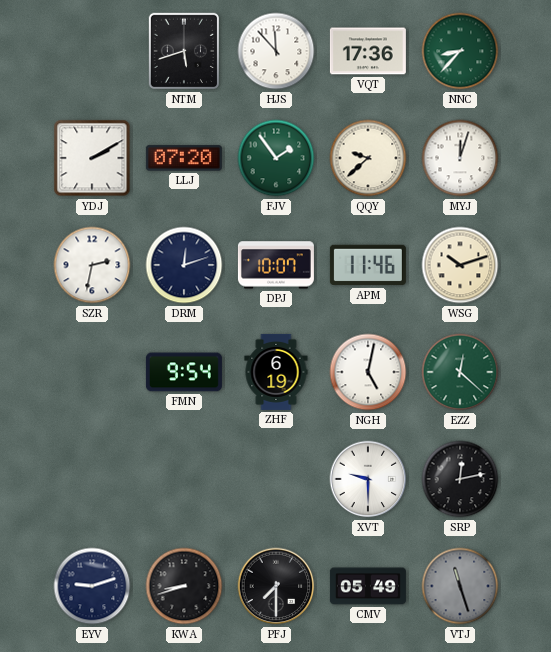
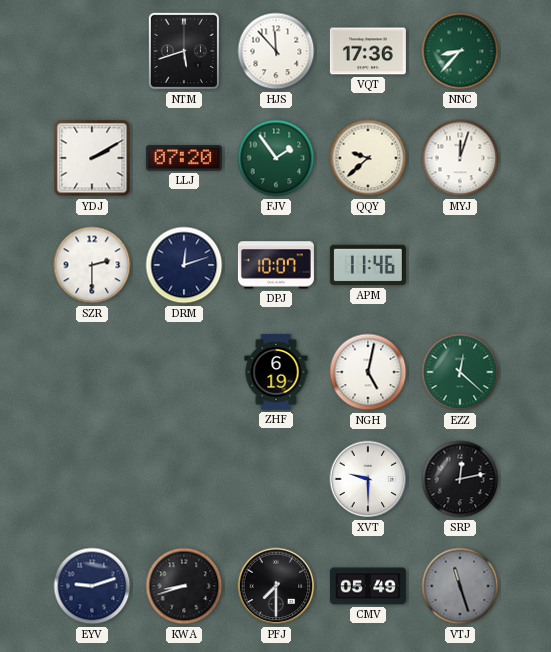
SZR: 2:32 -> 2:30
WSG: 10:12 -> none
FMN: 9:54 -> none
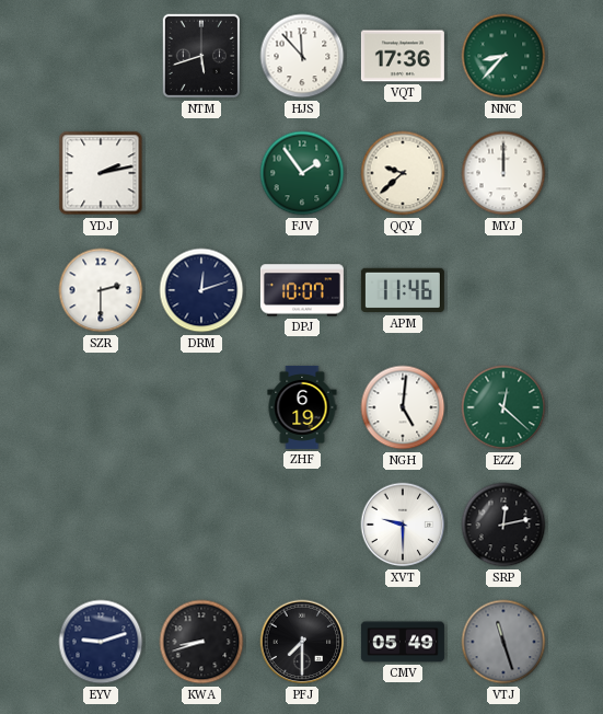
YDJ: 2:10 -> 2:13
LLJ: 07:20 -> none
MYJ: 12:03 -> 12:00
NGH: 5:02 -> 5:01
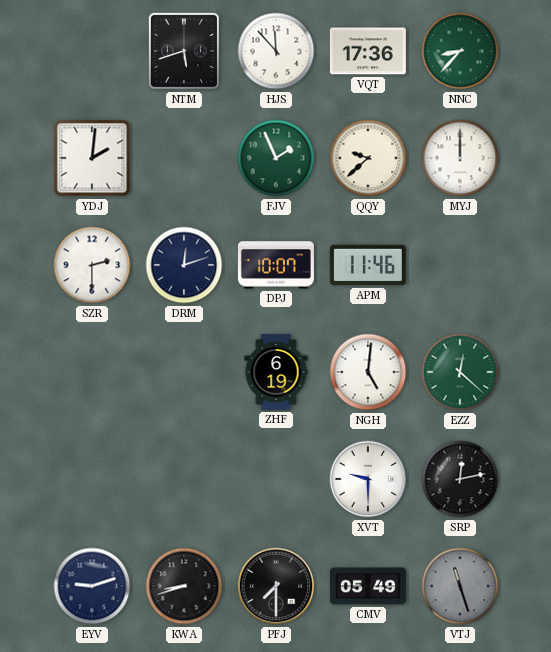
YDJ: 2:13 -> 2:01
FJV: 1:54 -> 1:56
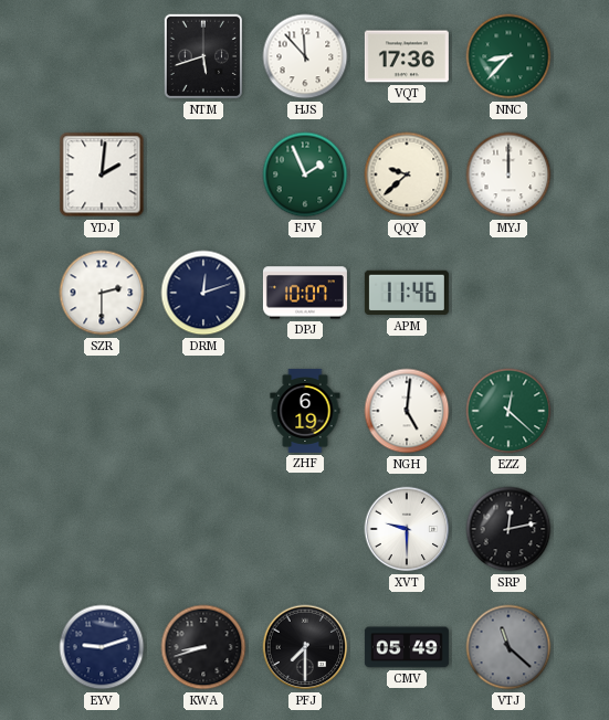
VTJ: 11:27 -> 11:22
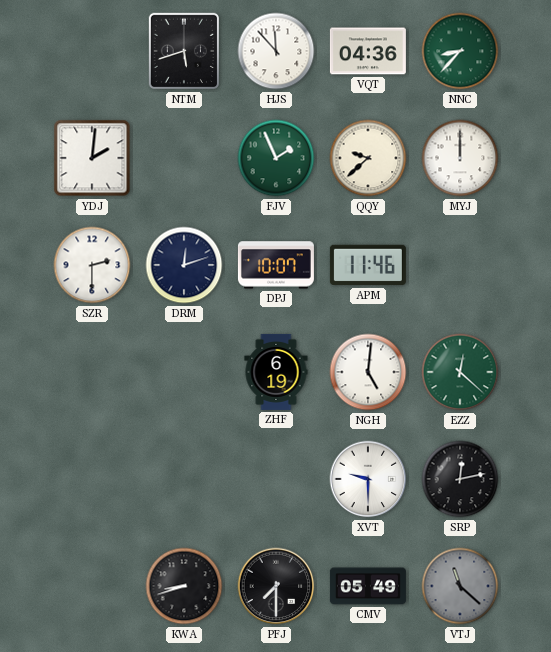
VQT: 17:36 -> 04:36
EYV: 9:12 -> none
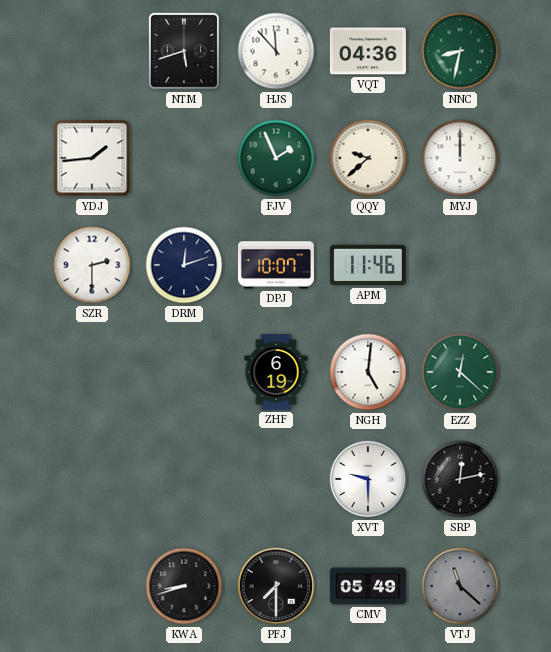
NNC: 8:37 -> 8:32
YDJ: 2:01 -> 1:44
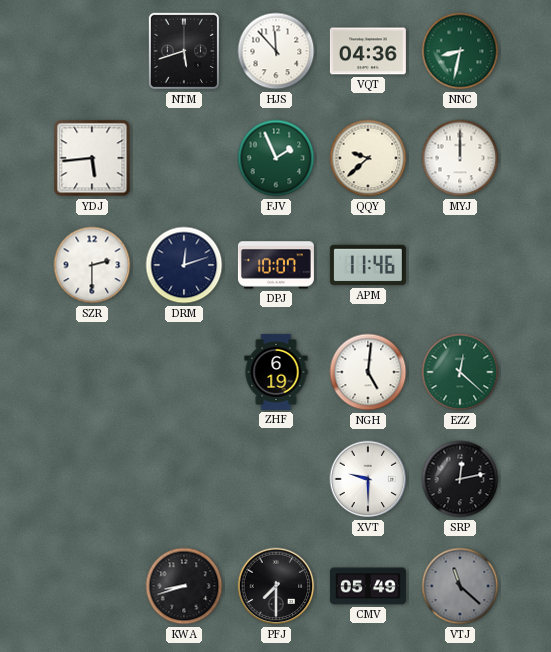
YDJ: 1:44 -> 5:44
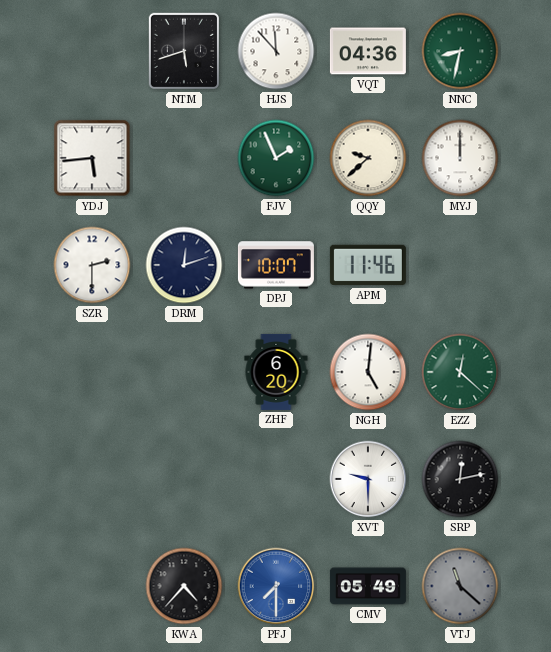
ZHF: 6:19 -> 6:20
KWA: 8:42 -> 4:37
PFJ dial: black -> blue
